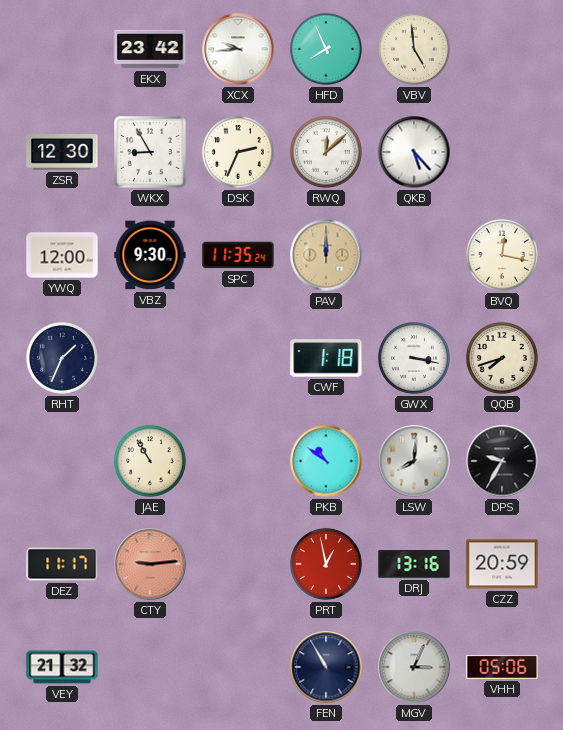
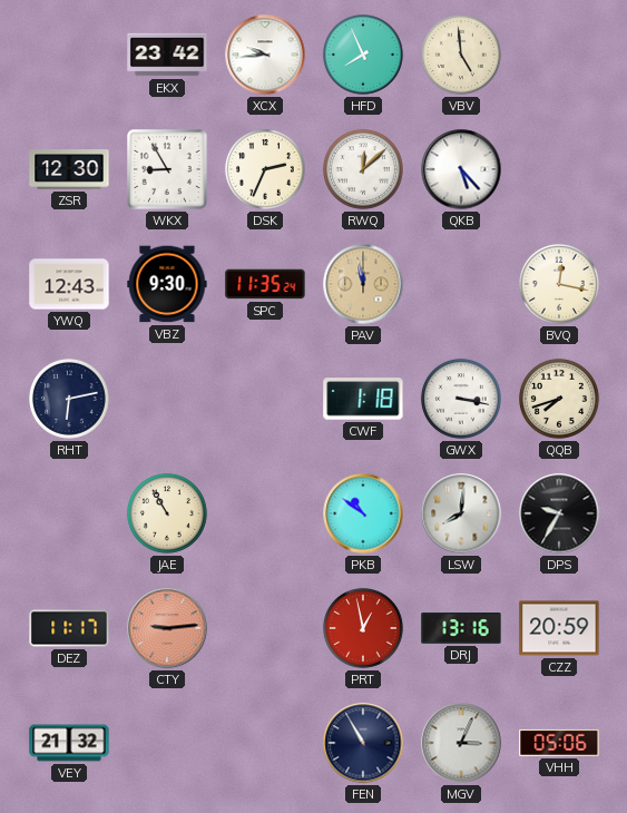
YWQ: 12:00 -> 12:43
PAV: 12:00 -> 11:58
RHT: 1:34 -> 6:13
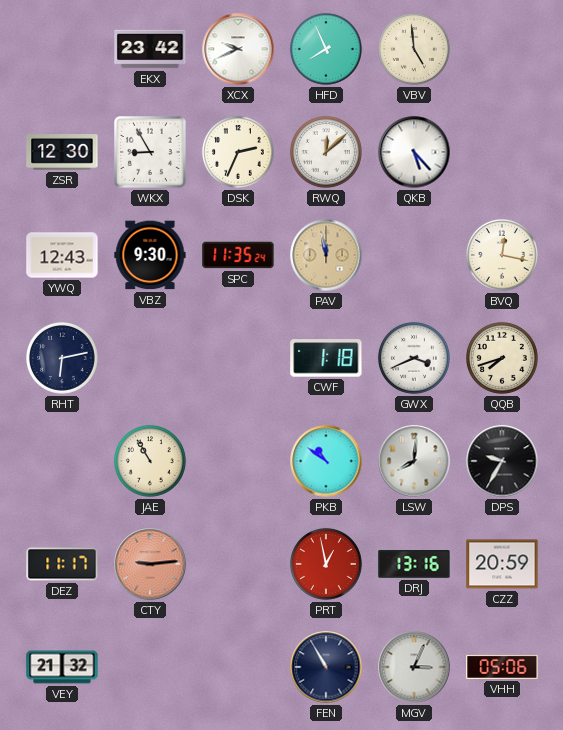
XCX: 9:44 -> 9:41
GWX: 3:17 -> 3:41
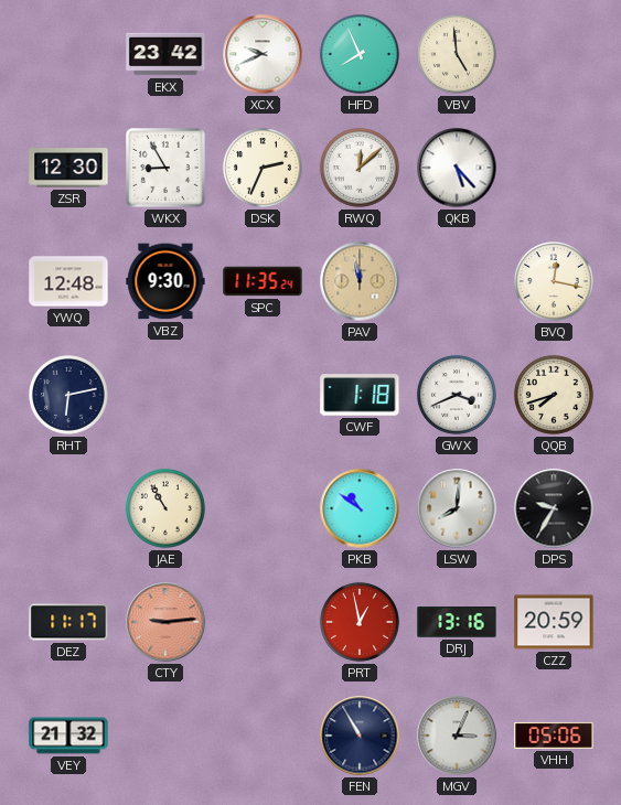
YWQ: 12:43 -> 12:48
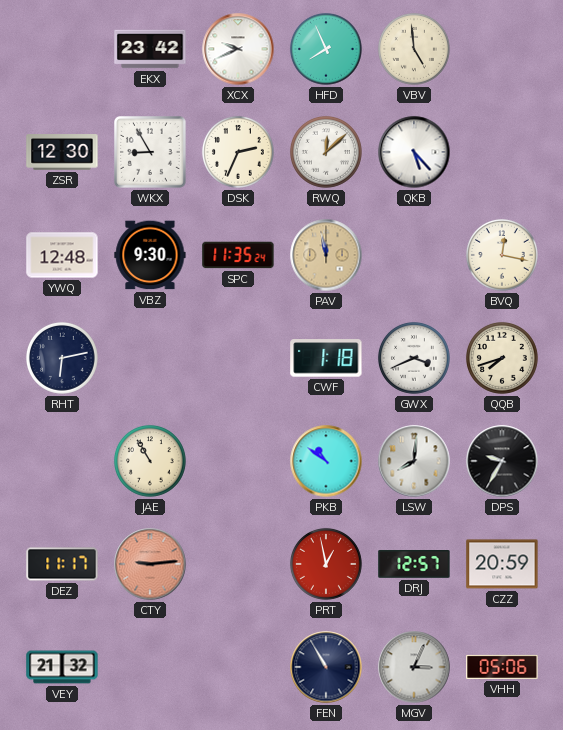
DRJ: 13:16 -> 12:57
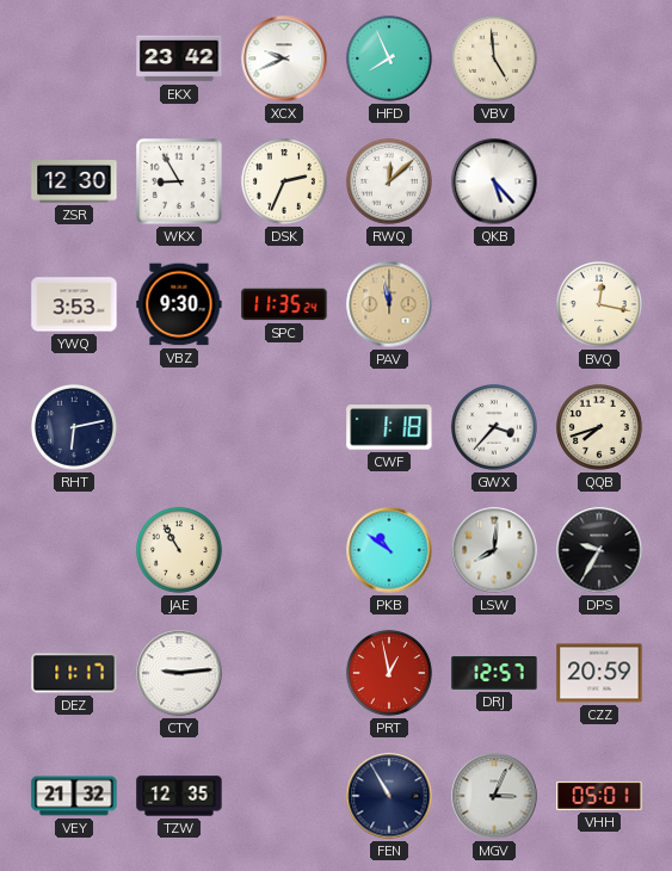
YWQ: 12:48 -> 3:53
GWX: 3:41 -> 3:37
CTY dial: salmon -> white
TZW: none -> 12:35
VHH: 05:06 -> 05:01
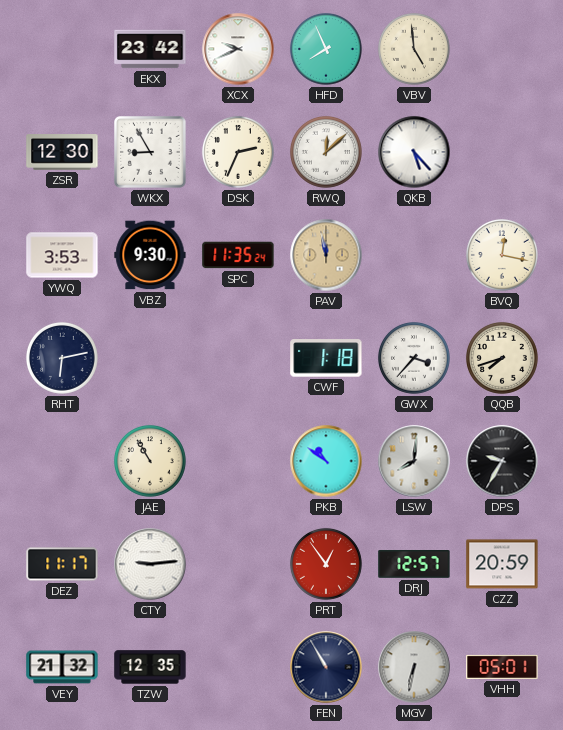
PRT: 12:58 -> 12:54
MGV: 3:04 -> 6:32
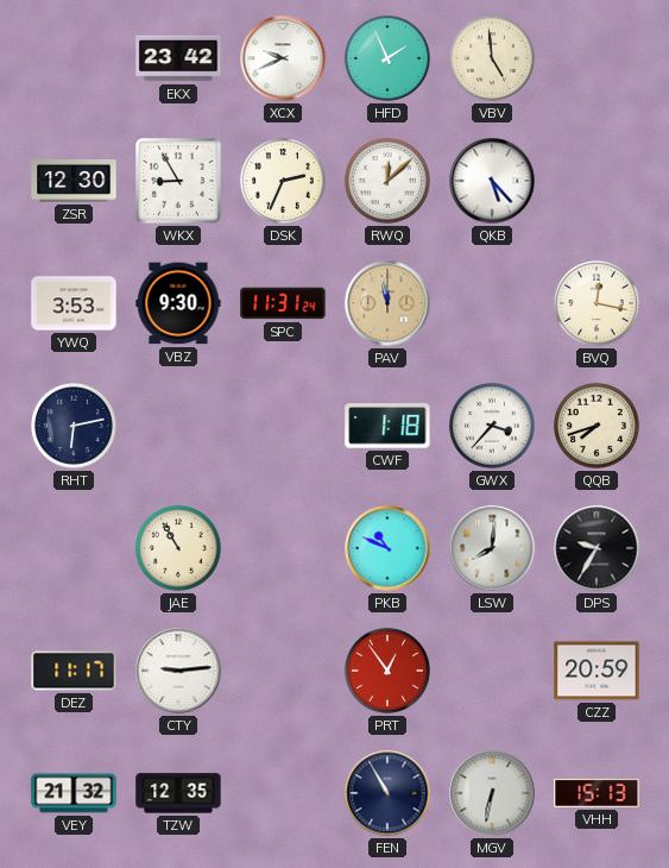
HFD: 7:56 -> 1:56
SPC: 11:35 -> 11:31
PKB: 10:51 -> 10:49
DRJ: 12:57 -> none
VHH: 05:01 -> 15:13
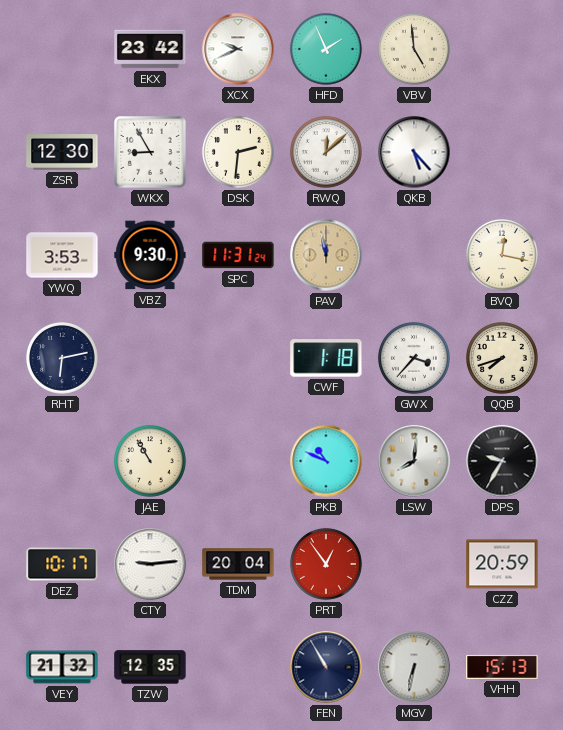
DSK: 2:34 -> 2:31
DEZ: 11:17 -> 10:17
TDM: none -> 20:04
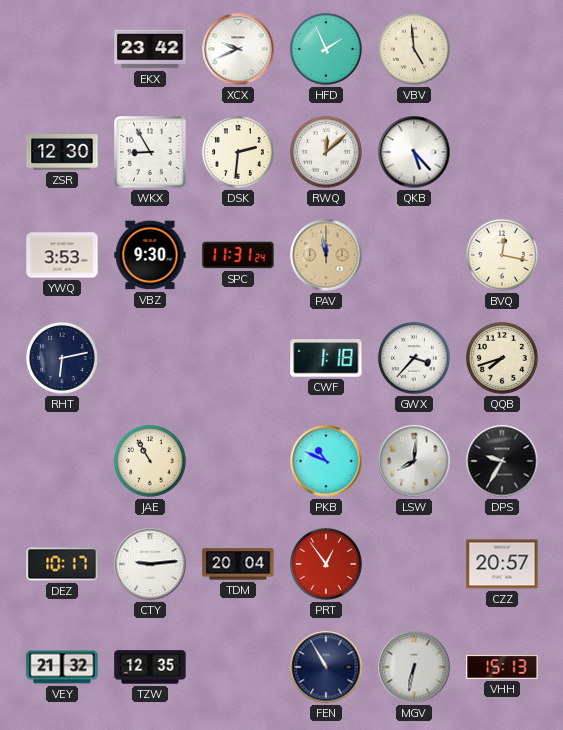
CZZ: 20:59 -> 20:57
